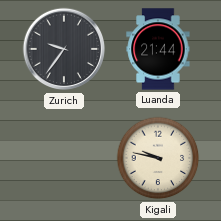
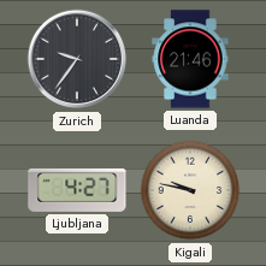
Luanda: 21:44 -> 21:46
Ljubljana: none -> 4:27
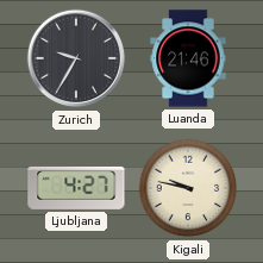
Zurich: 9:36 -> 9:35
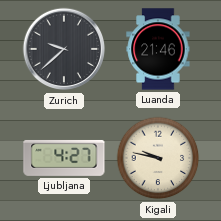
Zurich: 9:35 -> 9:38
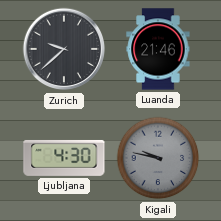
Ljubljana: 4:27 -> 4:30
Kigali dial: cream -> grey
